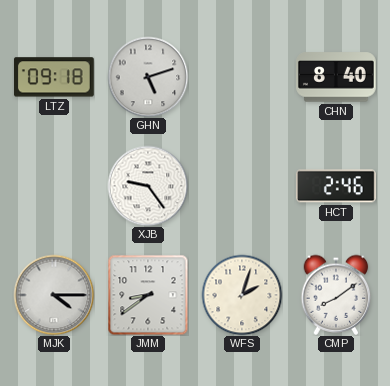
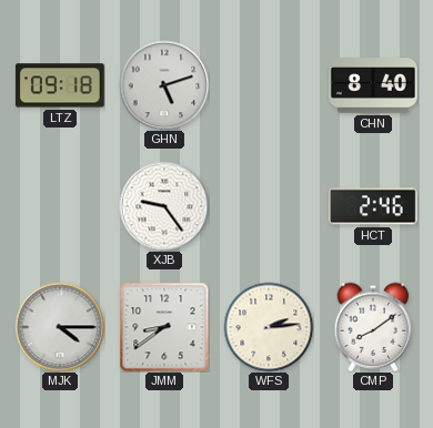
WFS: 2:03 -> 2:14
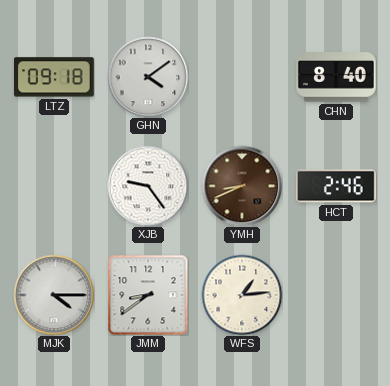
GHN: 5:12 -> 4:09
YMH: none -> 8:41
WFS: 2:14 -> 1:14
CMP: 8:09 -> none
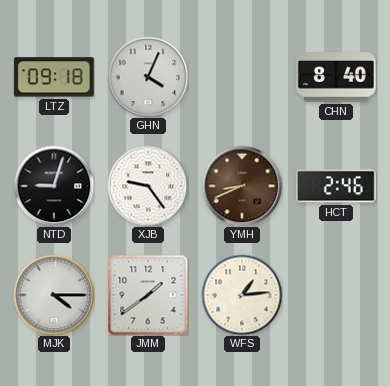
GHN: 4:09 -> 4:04
NTD: none -> 9:03
JMM: 8:39 -> 1:39
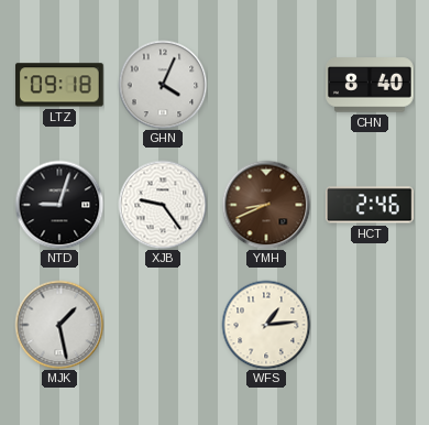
MJK: 4:15 -> 1:28
JMM: 1:39 -> none
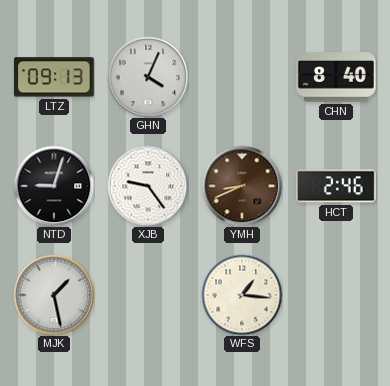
LTZ: 09:18 -> 09:13
WFS: 1:14 -> 1:16
